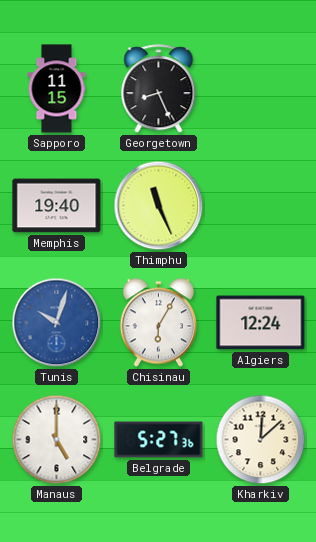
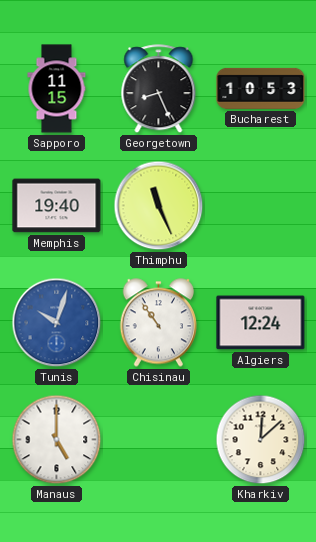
Bucharest: none -> 10:53
Chisinau: 6:05 -> 10:54
Belgrade: 5:27 -> none
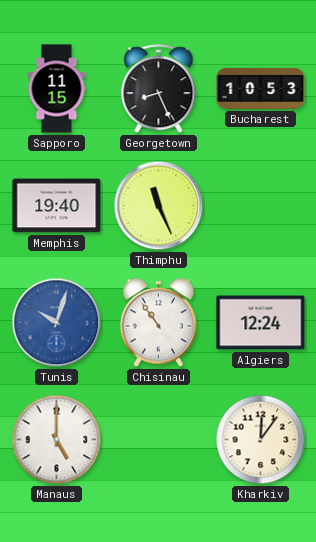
Kharkiv: 12:08 -> 12:06
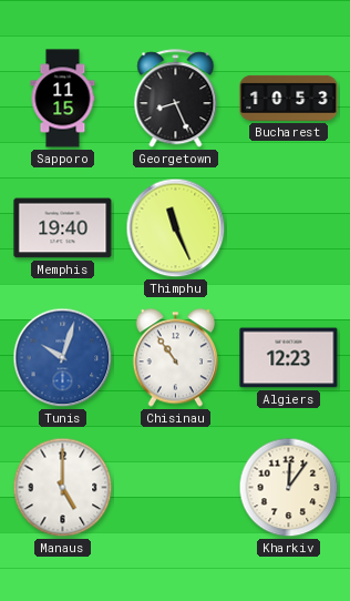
Algiers: 12:24 -> 12:23
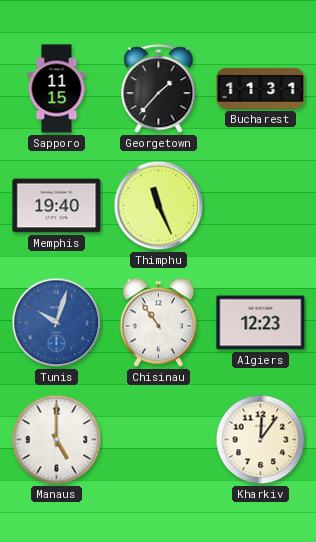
Georgetown: 8:26 -> 1:37
Bucharest: 10:53 -> 11:31
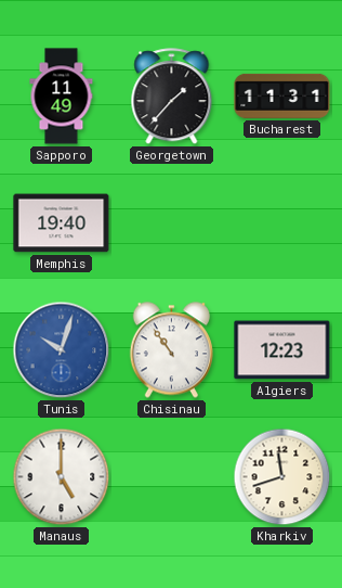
Sapporo: 11:15 -> 11:49
Thimphu: 11:26 -> none
Kharkiv: 12:06 -> 11:42
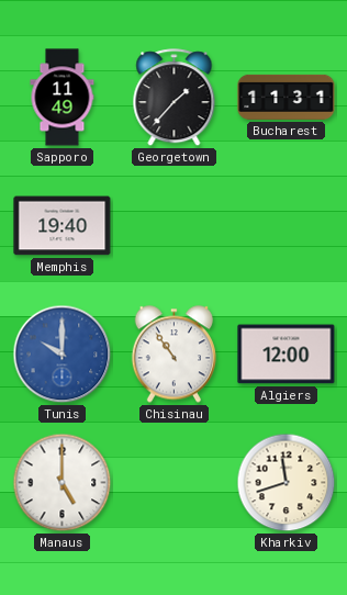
Tunis: 10:03 -> 10:00
Algiers: 12:23 -> 12:00
